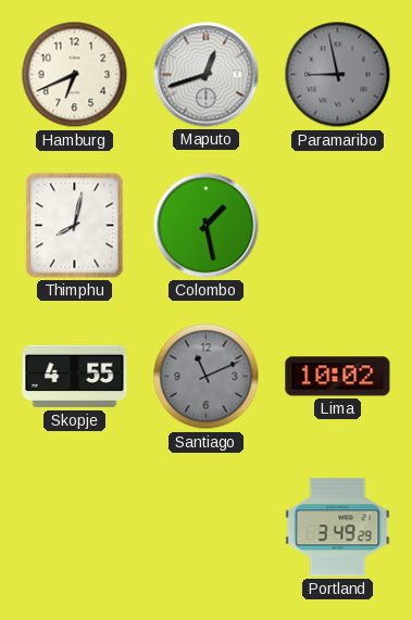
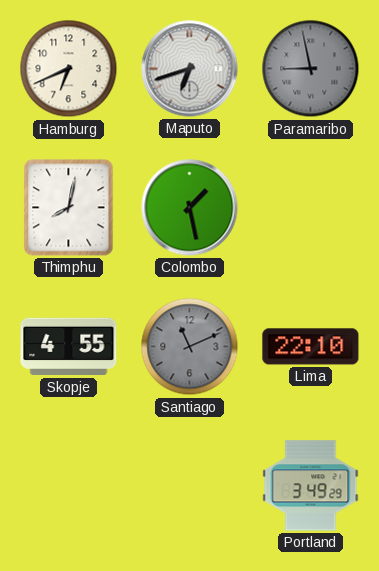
Maputo: 12:42 -> 6:42
Lima: 10:02 -> 22:10
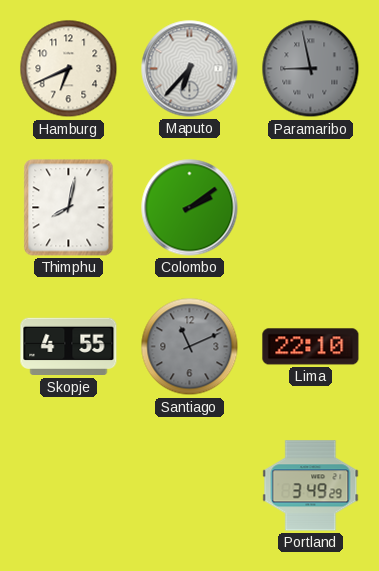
Maputo: 6:42 -> 6:37
Colombo: 1:28 -> 2:09
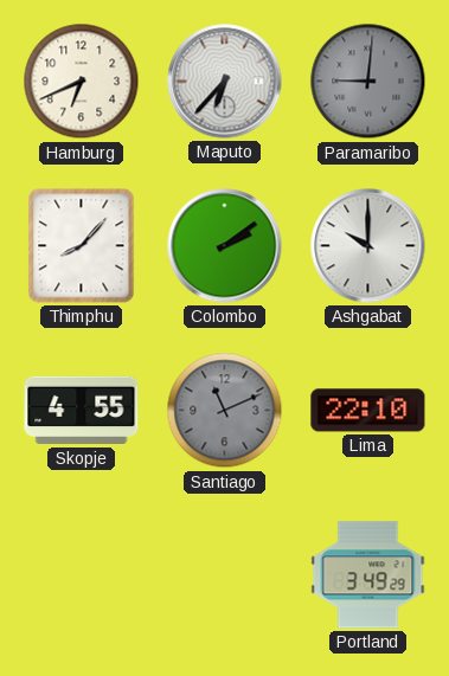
Paramaribo: 8:58 -> 9:01
Thimphu: 8:02 -> 8:07
Ashgabat: none -> 10:00
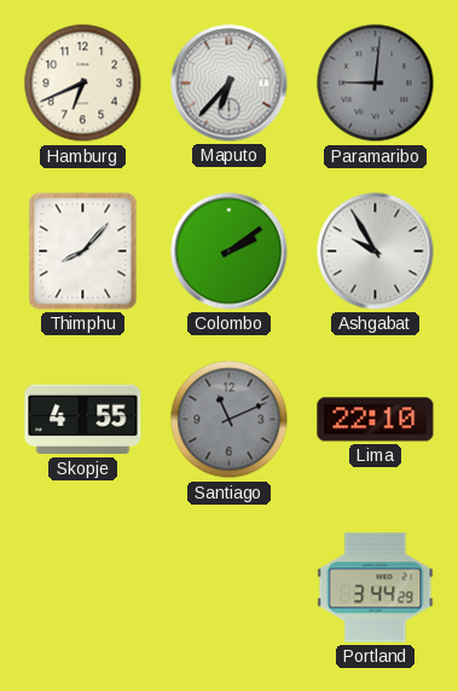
Ashgabat: 10:00 -> 9:55
Portland: 3:49 -> 3:44
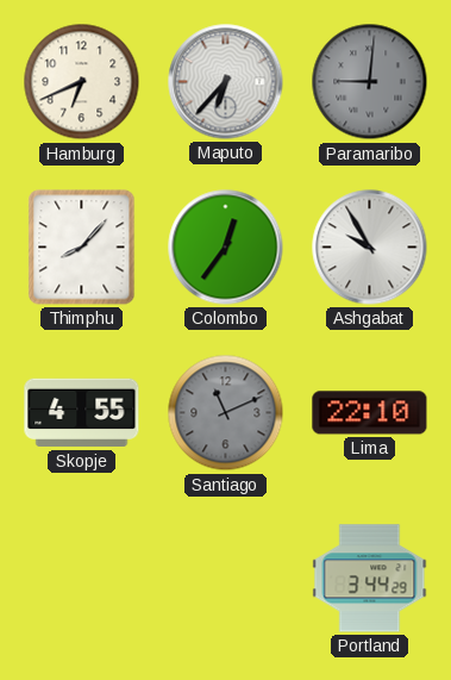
Colombo: 2:09 -> 12:36
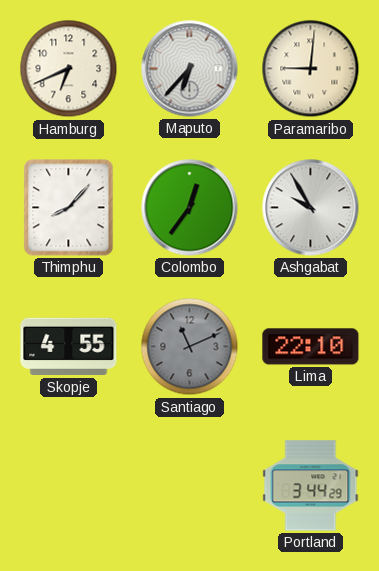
Paramaribo dial: grey -> cream
